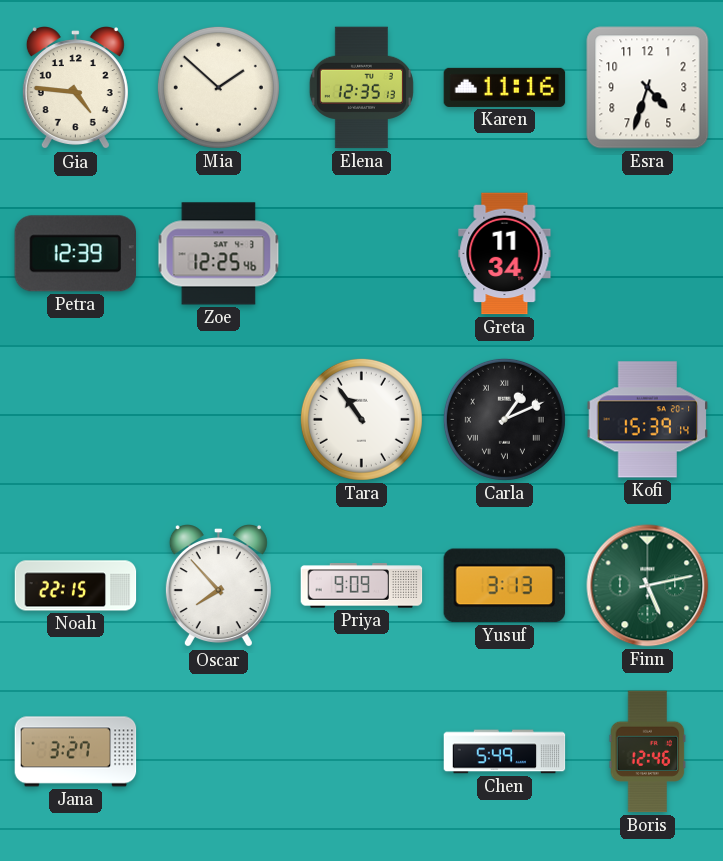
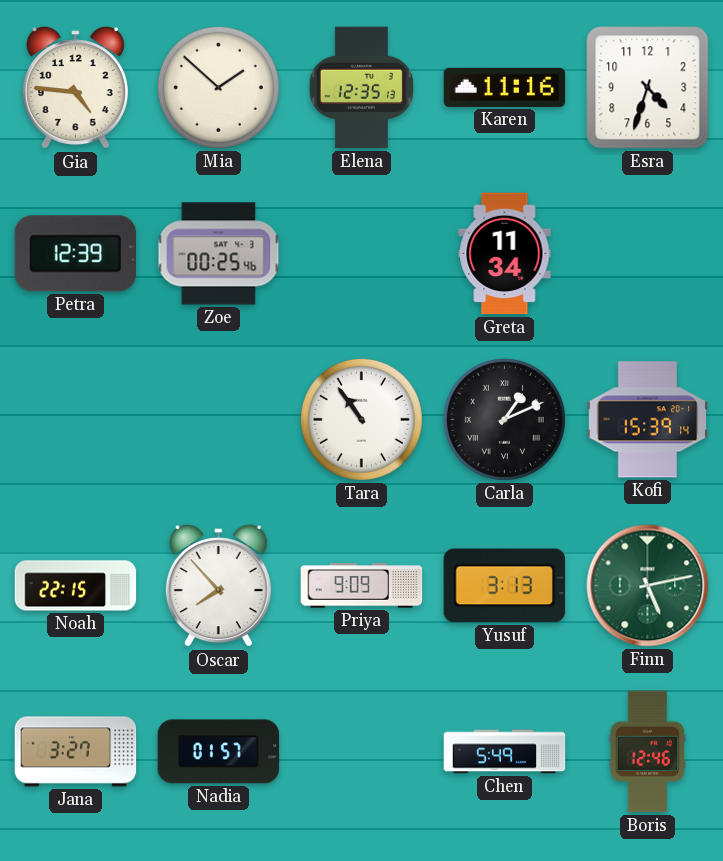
Zoe: 12:25 -> 00:25
Nadia: none -> 01:57
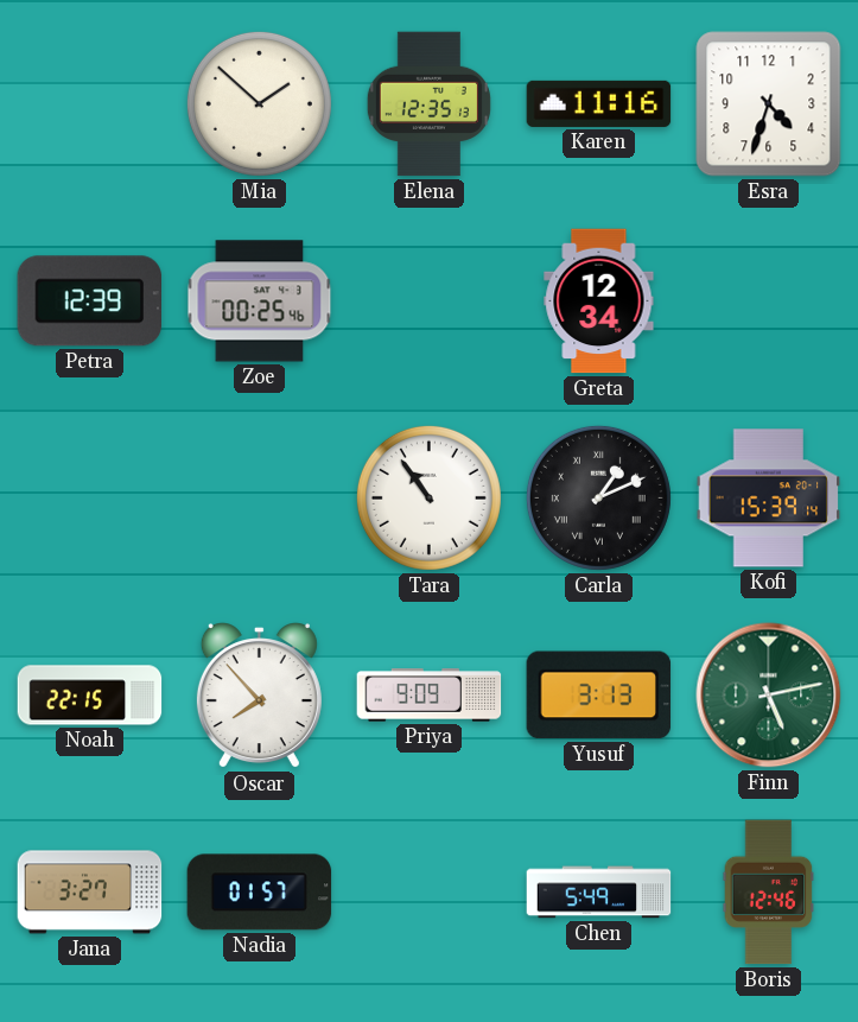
Gia: 4:46 -> none
Greta: 11:34 -> 12:34
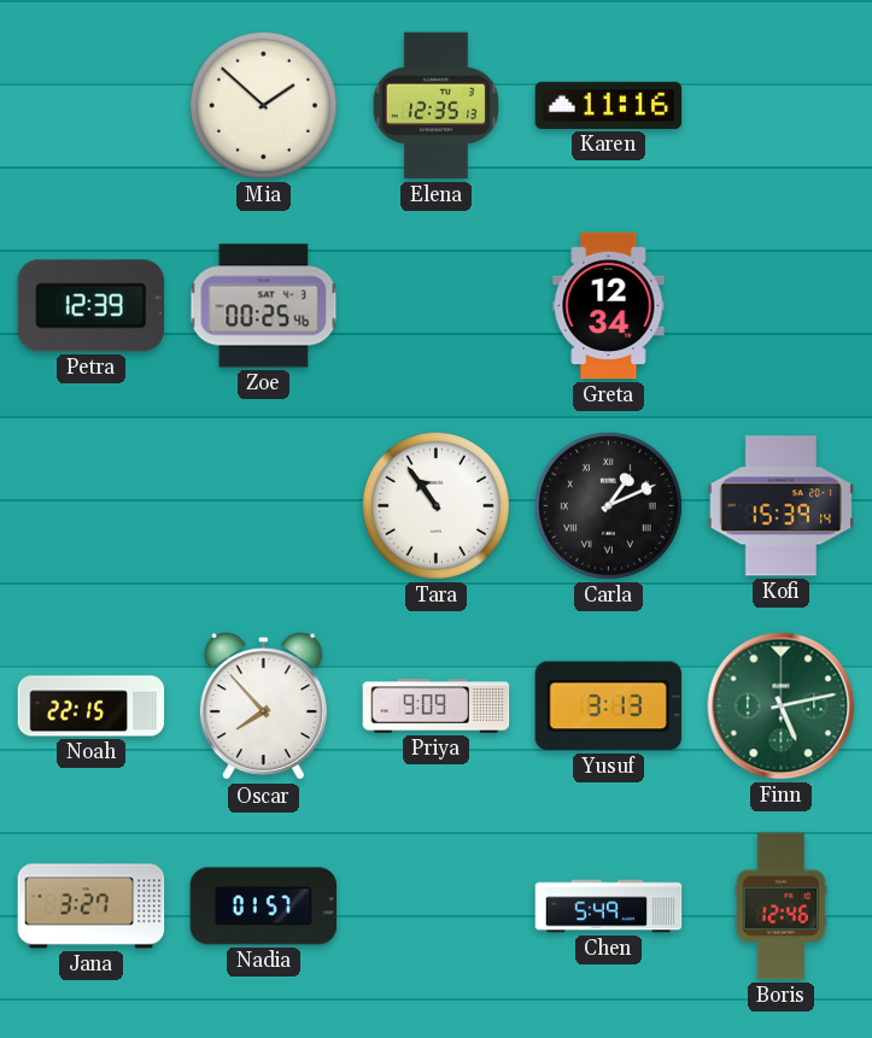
Esra: 4:33 -> none
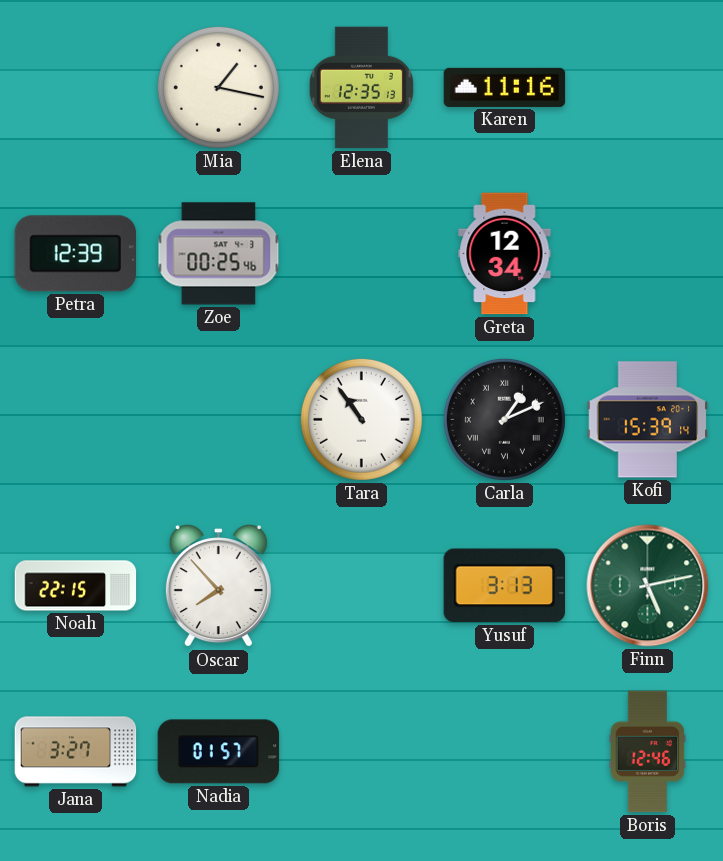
Mia: 1:52 -> 1:17
Priya: 9:09 -> none
Chen: 5:49 -> none
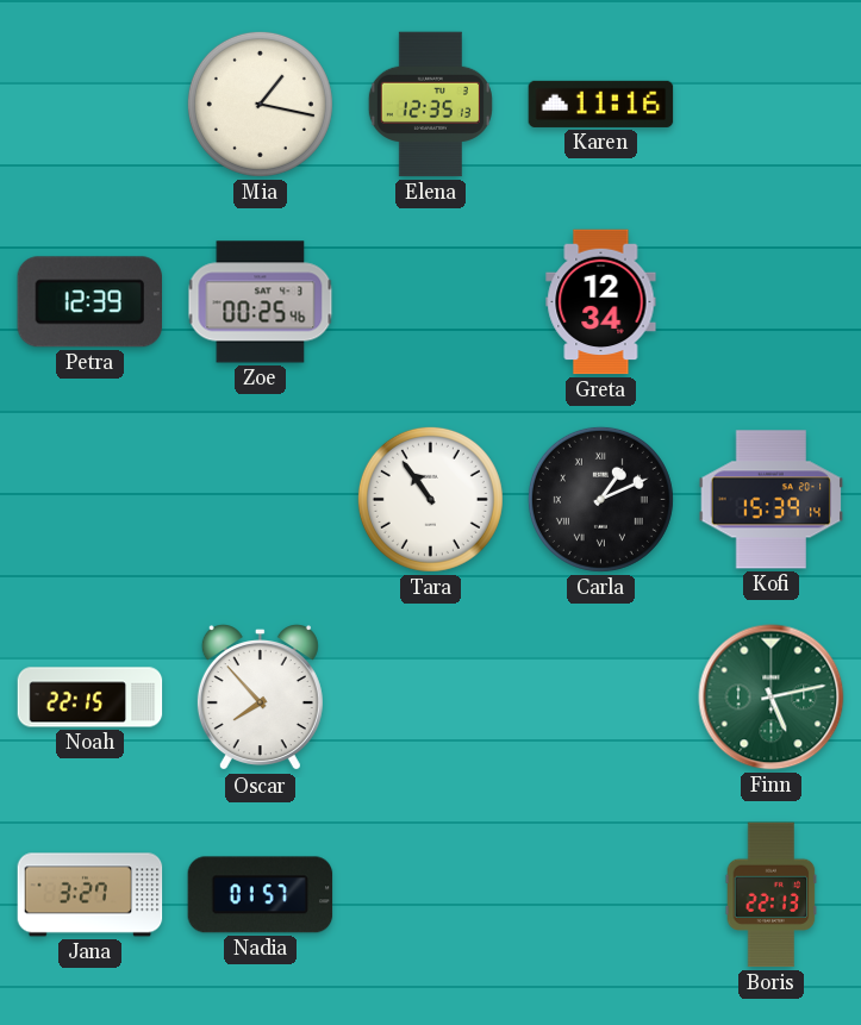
Yusuf: 3:13 -> none
Boris: 12:46 -> 22:13
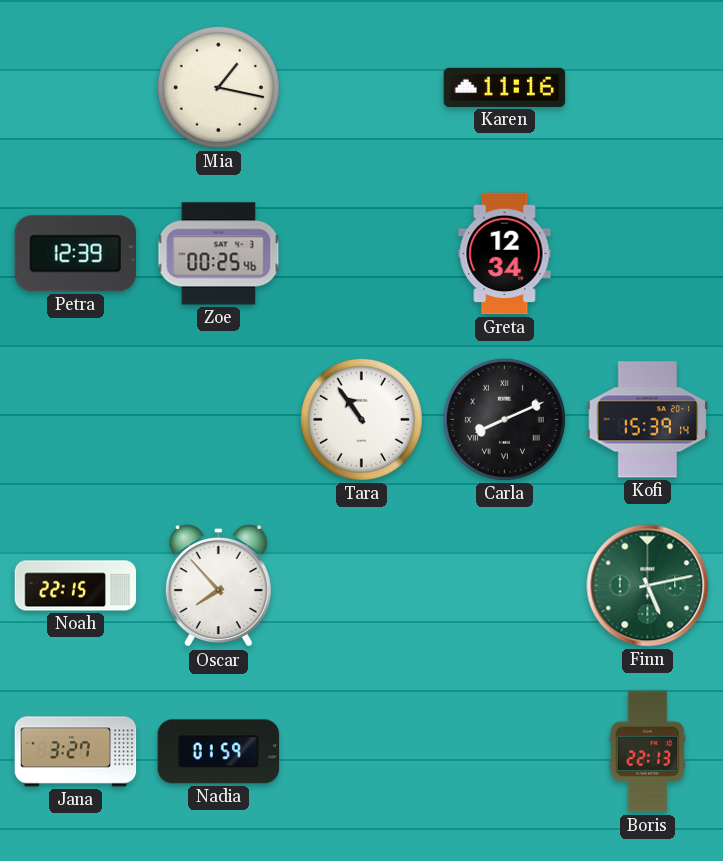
Elena: 12:35 -> none
Carla: 1:11 -> 8:11
Nadia: 01:57 -> 01:59
